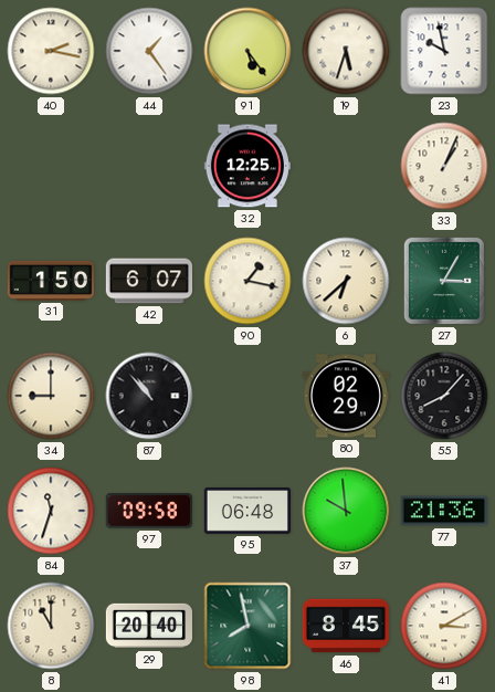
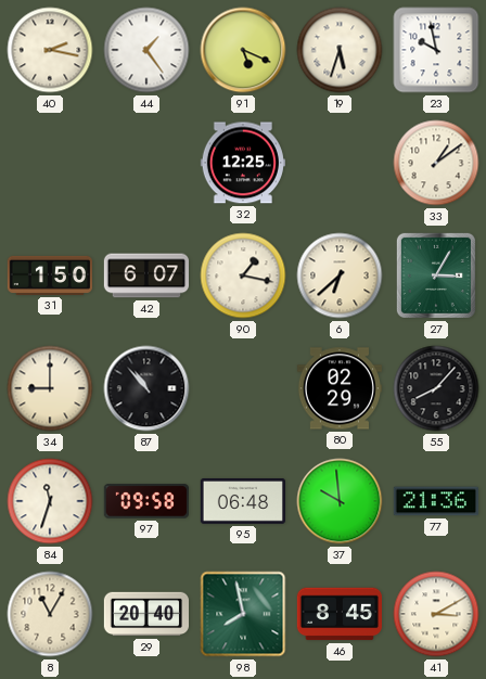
91: 5:24 -> 5:19
33: 1:04 -> 1:09
8: 11:00 -> 11:05
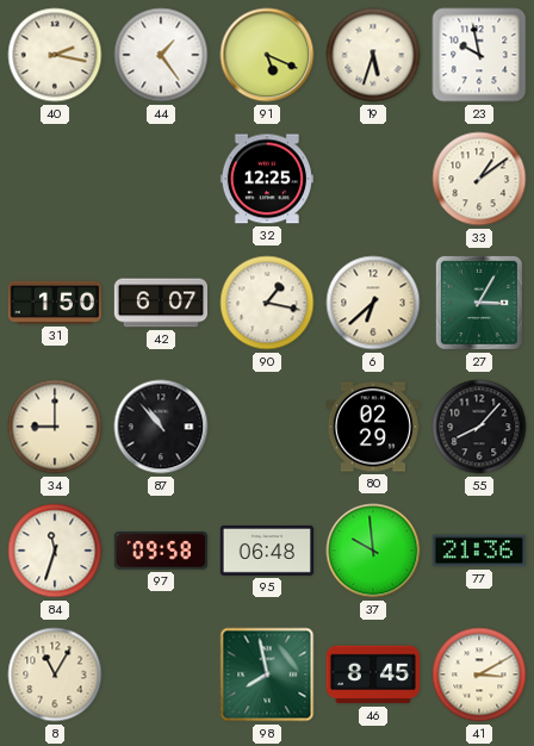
29: 20:40 -> none
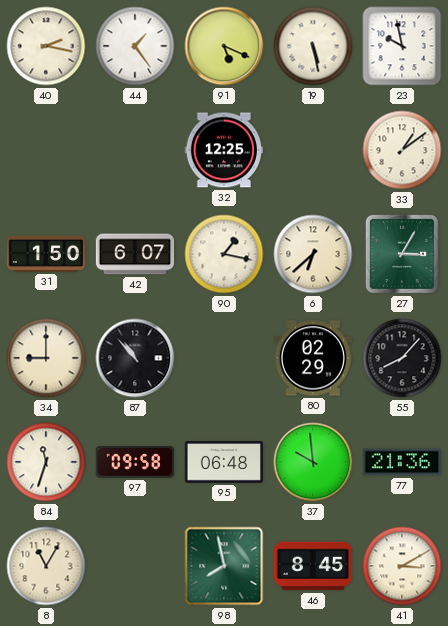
19: 5:33 -> 5:28
